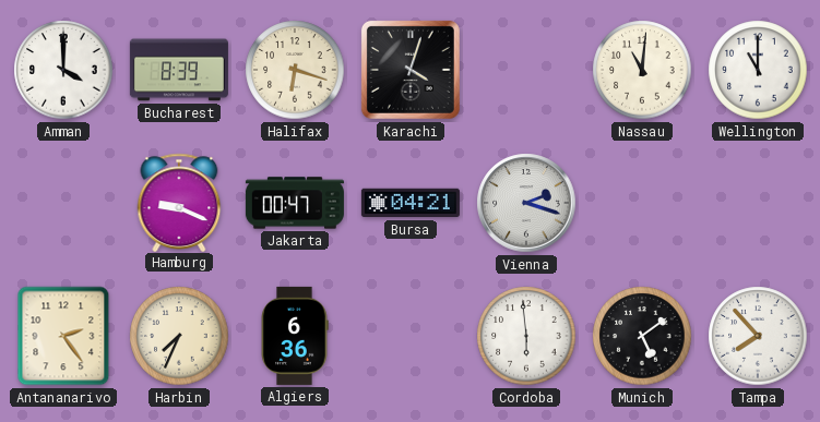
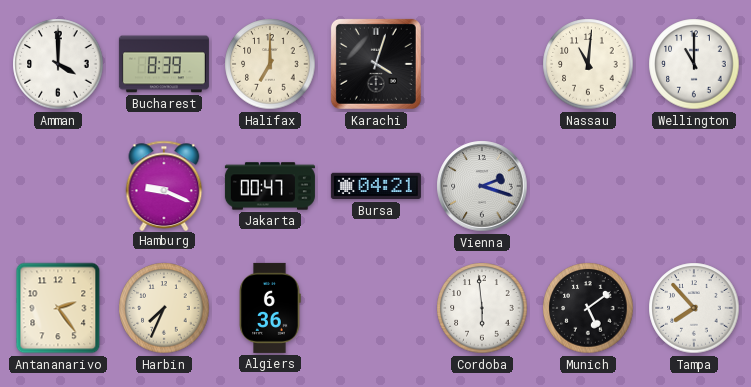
Halifax: 6:18 -> 7:00
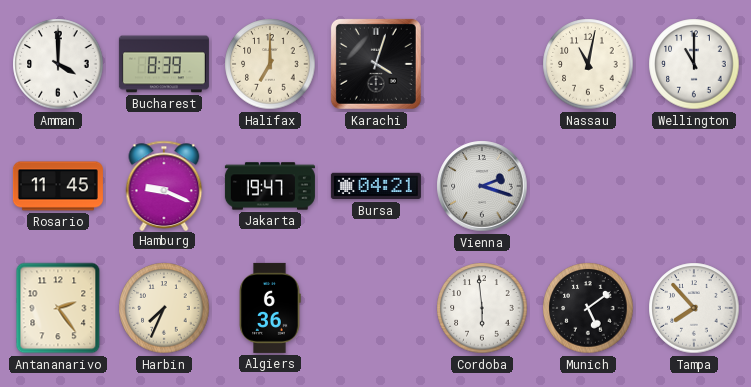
Nassau: 11:01 -> 11:02
Rosario: none -> 11:45
Jakarta: 00:47 -> 19:47
